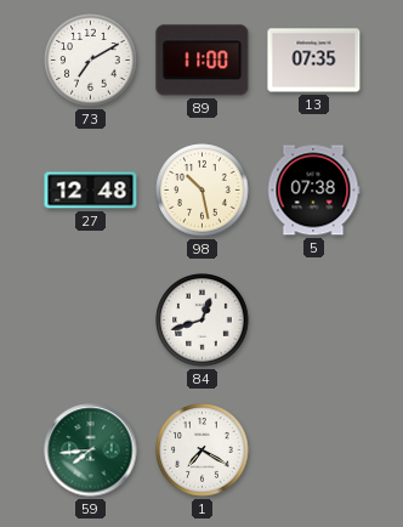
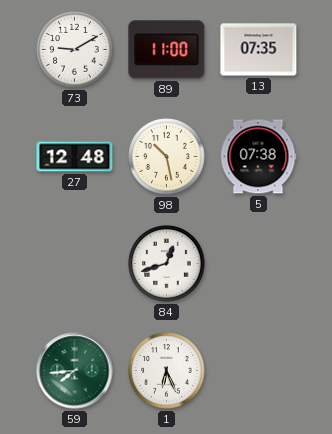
73: 7:10 -> 9:10
1: 7:20 -> 6:26
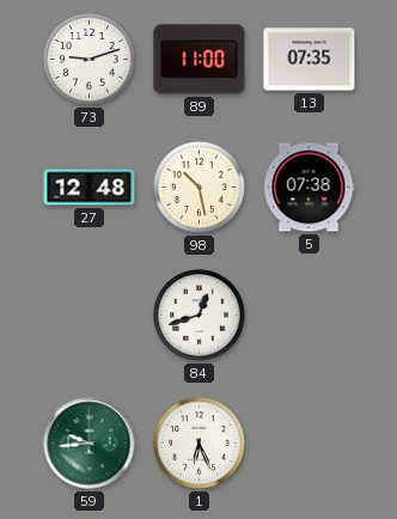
73: 9:10 -> 9:12
59: 7:44 -> 9:44
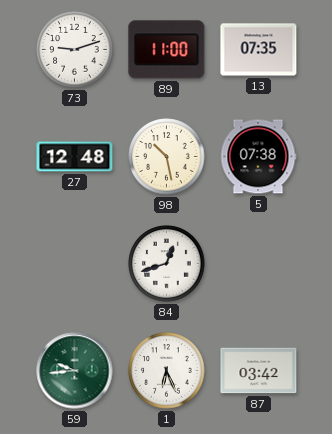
87: none -> 03:42
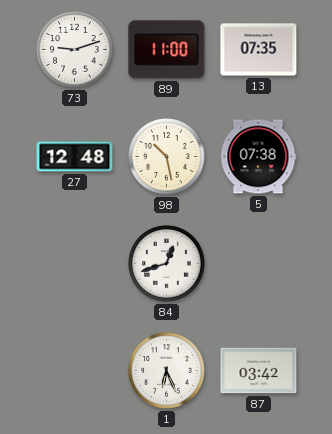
59: 9:44 -> none
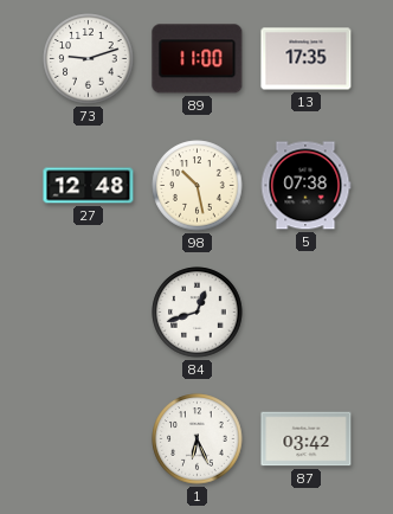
13: 07:35 -> 17:35
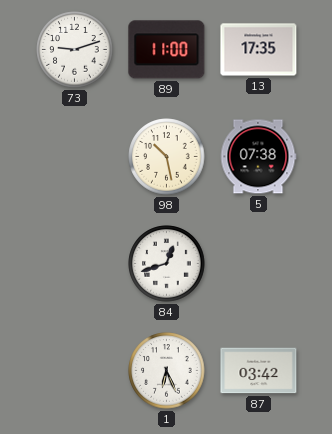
27: 12:48 -> none
